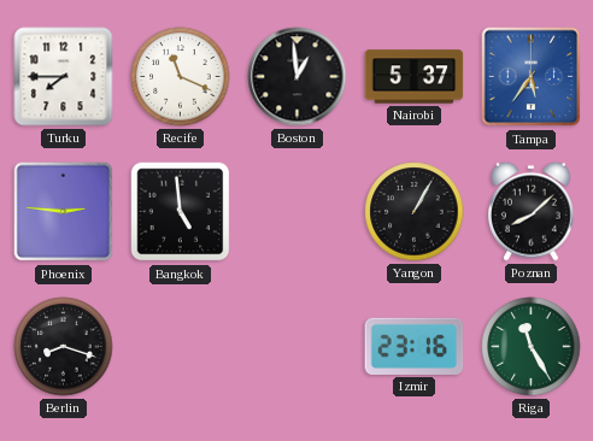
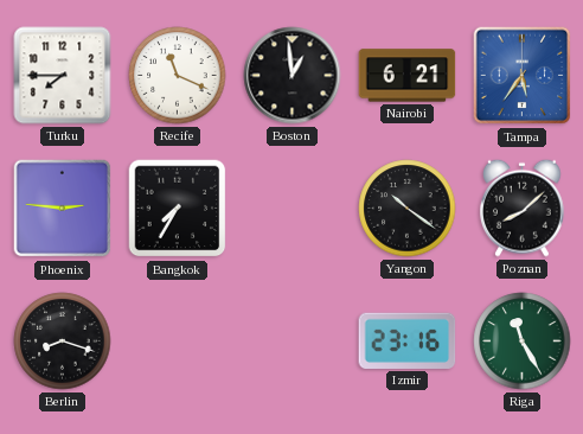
Nairobi: 5:37 -> 6:21
Bangkok: 4:59 -> 7:35
Yangon: 1:05 -> 10:21
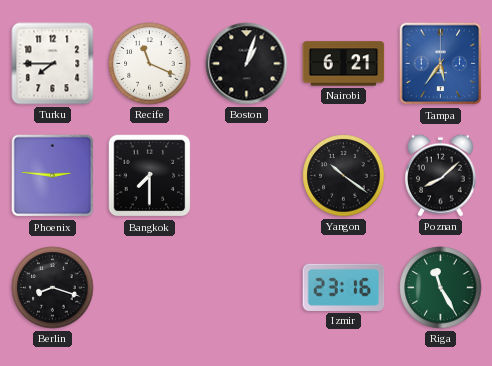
Boston: 12:59 -> 1:03
Bangkok: 7:35 -> 7:30
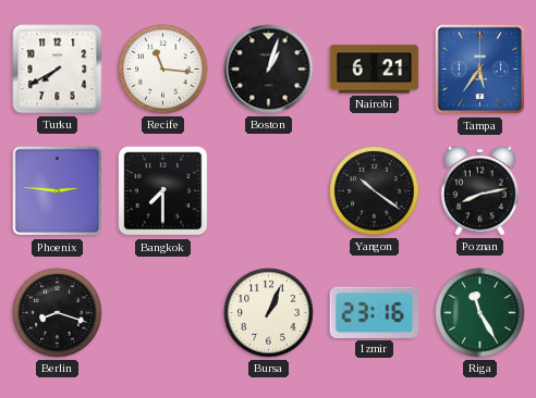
Turku: 7:45 -> 7:40
Recife: 11:19 -> 11:16
Poznan: 8:08 -> 8:13
Bursa: none -> 1:04
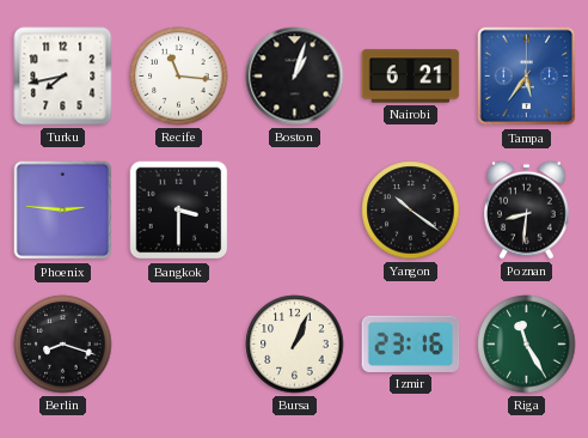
Turku: 7:40 -> 7:43
Bangkok: 7:30 -> 3:30
Poznan: 8:13 -> 8:31
